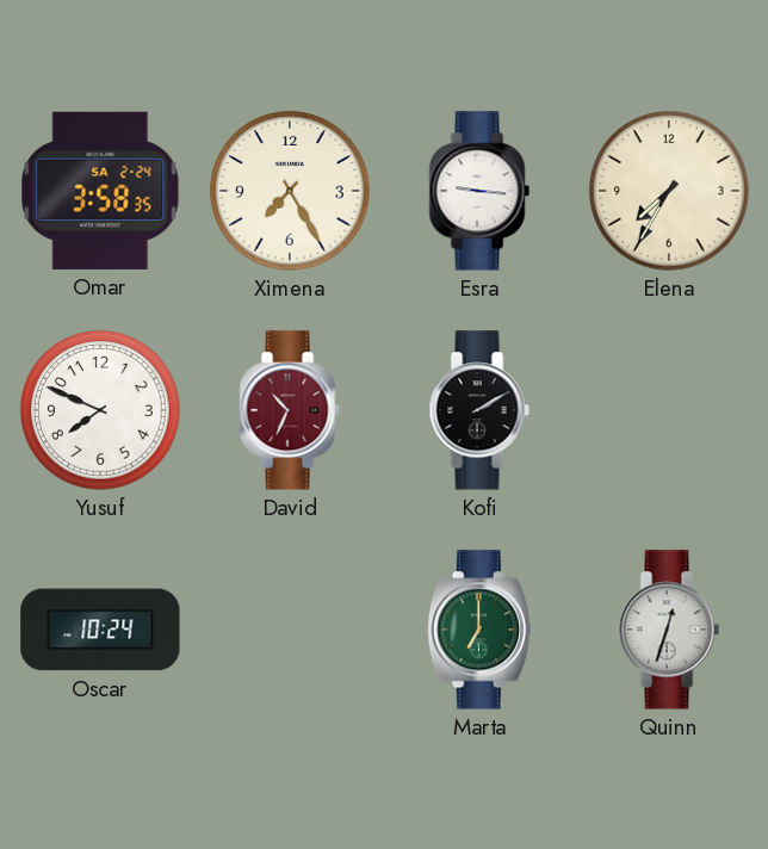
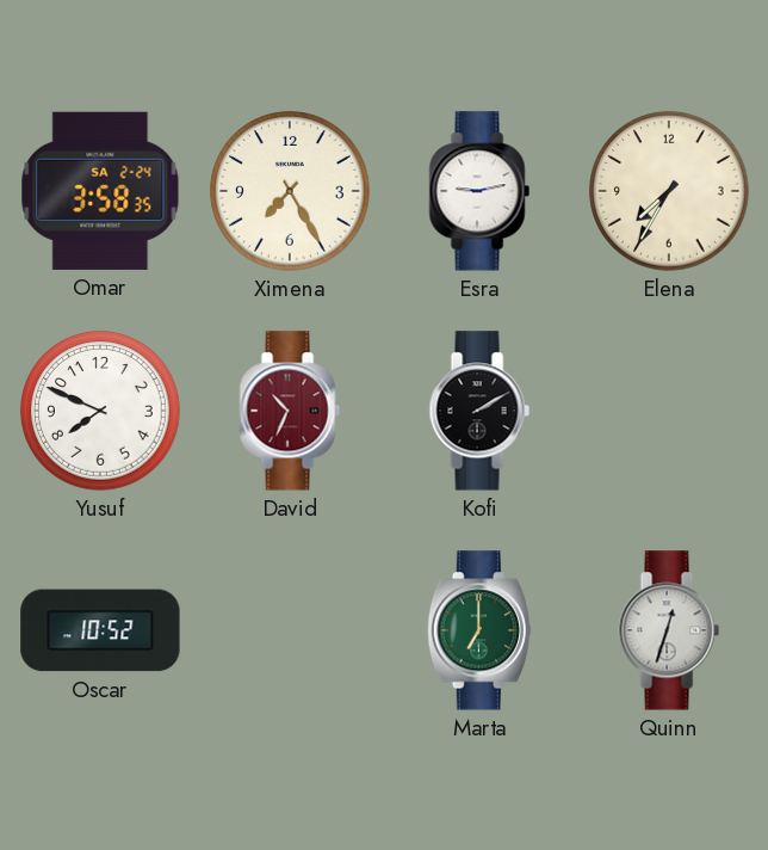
Esra: 9:16 -> 9:13
Oscar: 10:24 -> 10:52
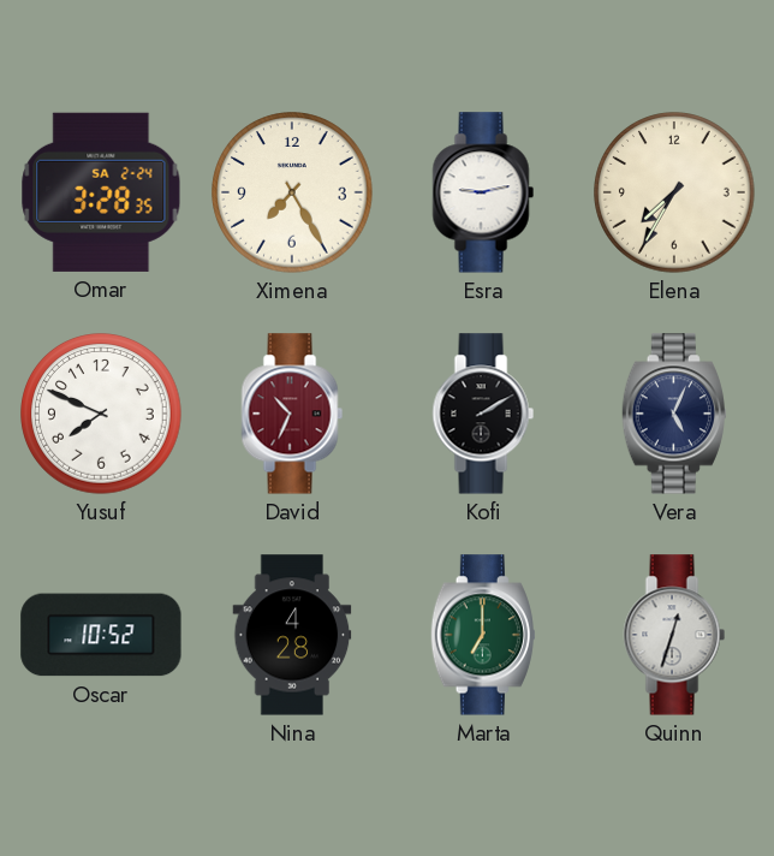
Omar: 3:58 -> 3:28
Vera: none -> 5:04
Nina: none -> 4:28
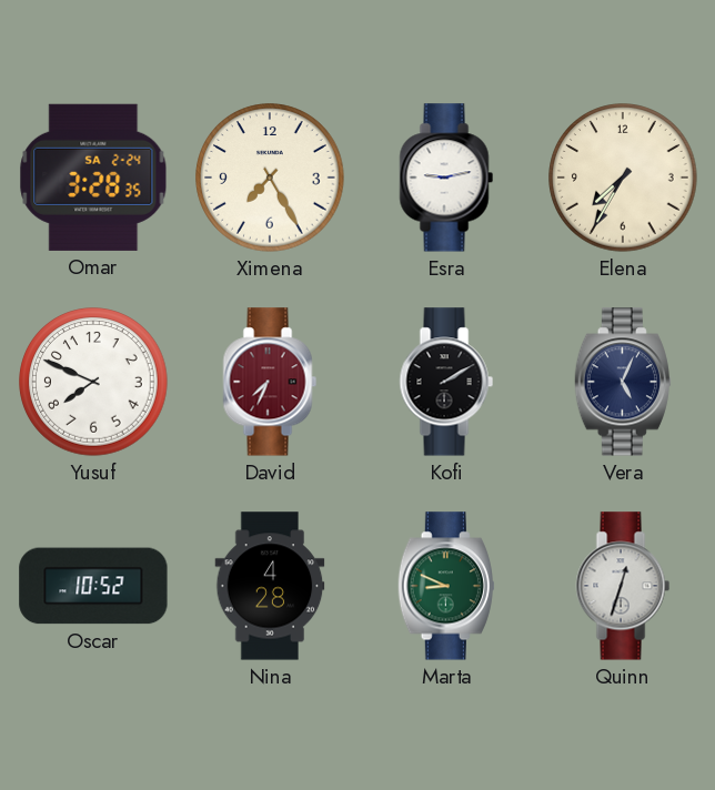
David: 10:34 -> 7:34
Marta: 7:00 -> 8:49
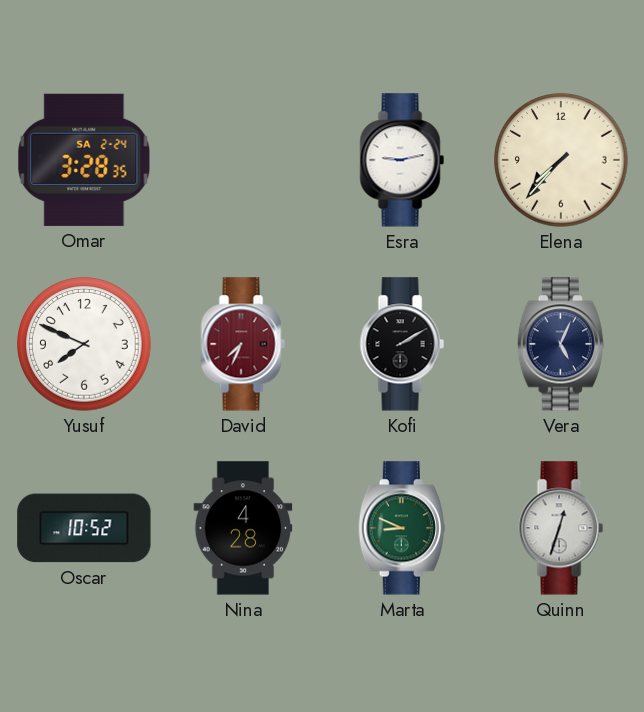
Ximena: 7:25 -> none
Elena: 7:35 -> 7:37
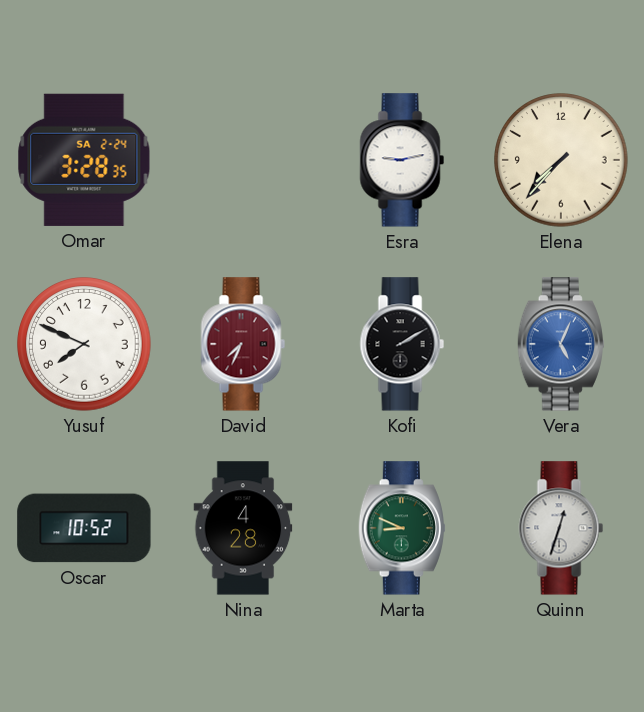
Vera dial: navy -> blue
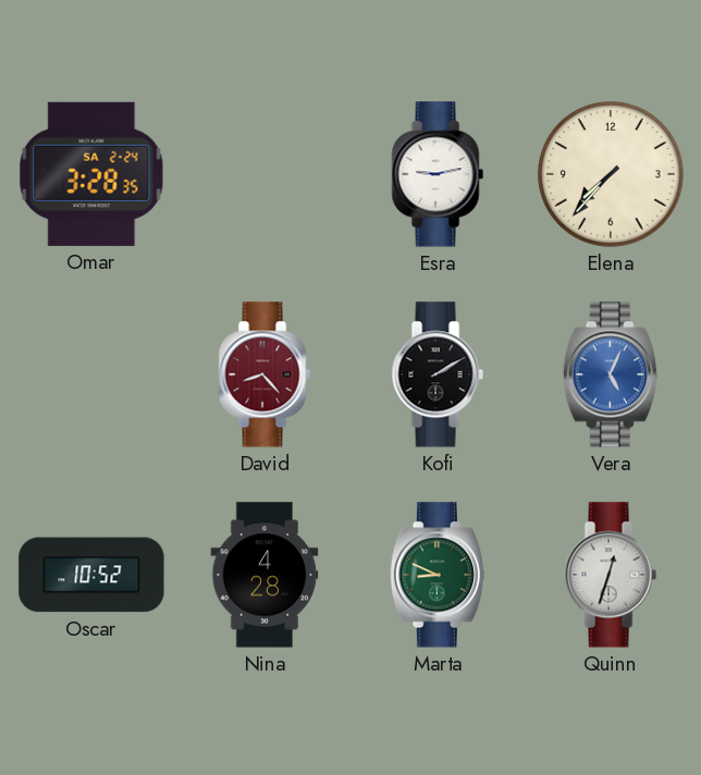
Yusuf: 7:49 -> none
David: 7:34 -> 8:23
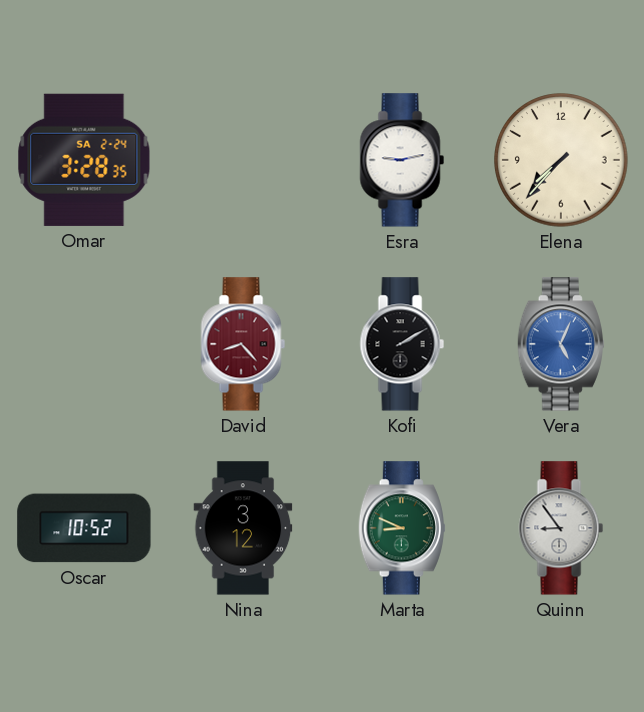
Nina: 4:28 -> 3:12
Quinn: 12:33 -> 8:54
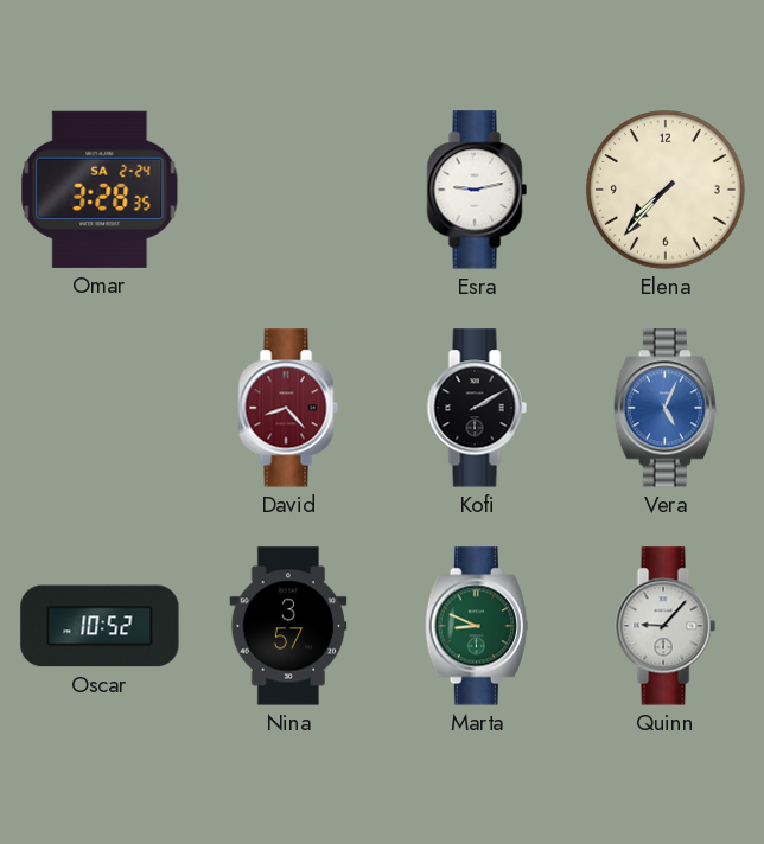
Nina: 3:12 -> 3:57
Quinn: 8:54 -> 9:07
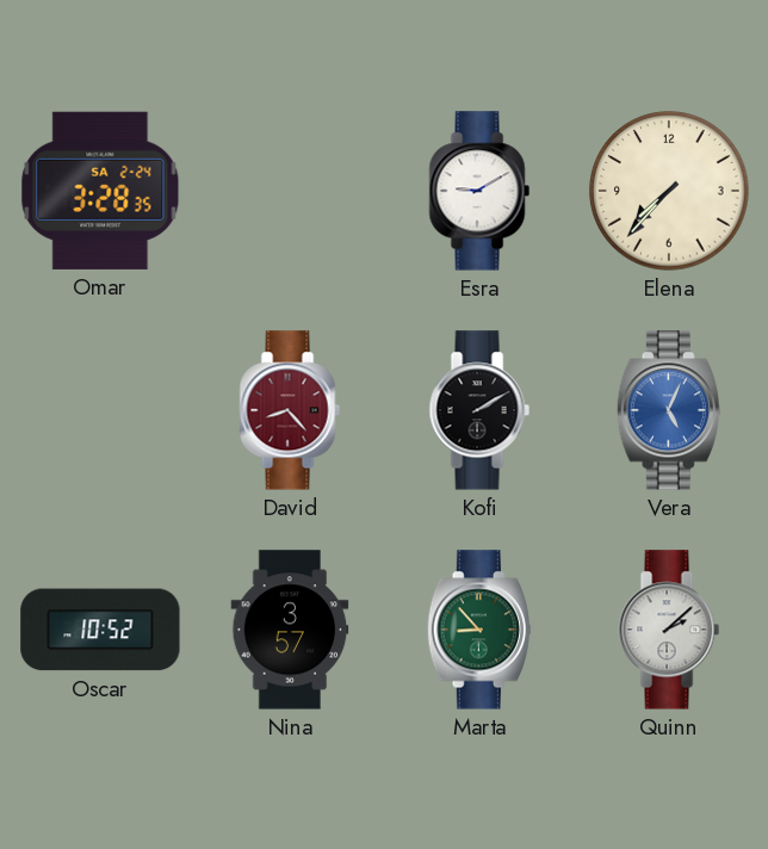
Esra: 9:13 -> 9:10
Marta: 8:49 -> 8:53
Quinn: 9:07 -> 2:08
